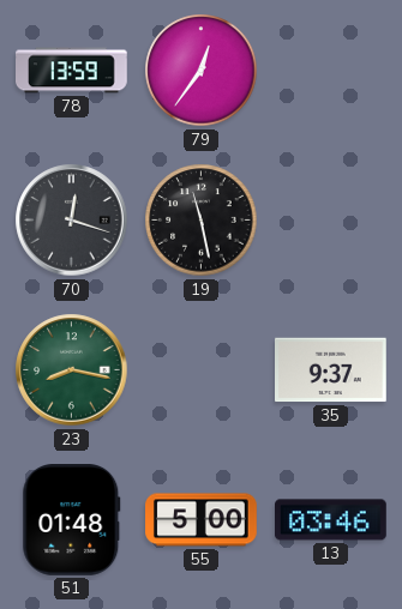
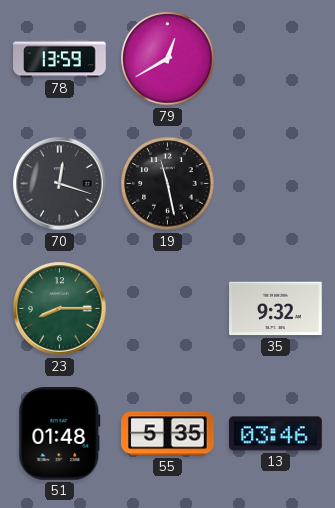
79: 12:36 -> 12:40
23: 8:17 -> 8:15
35: 9:37 -> 9:32
55: 5:00 -> 5:35
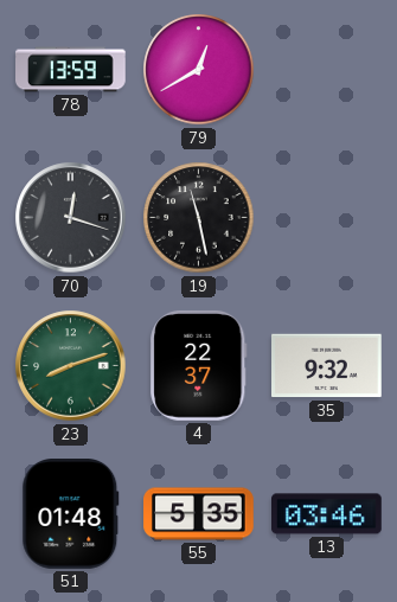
23: 8:15 -> 8:12
4: none -> 22:37
